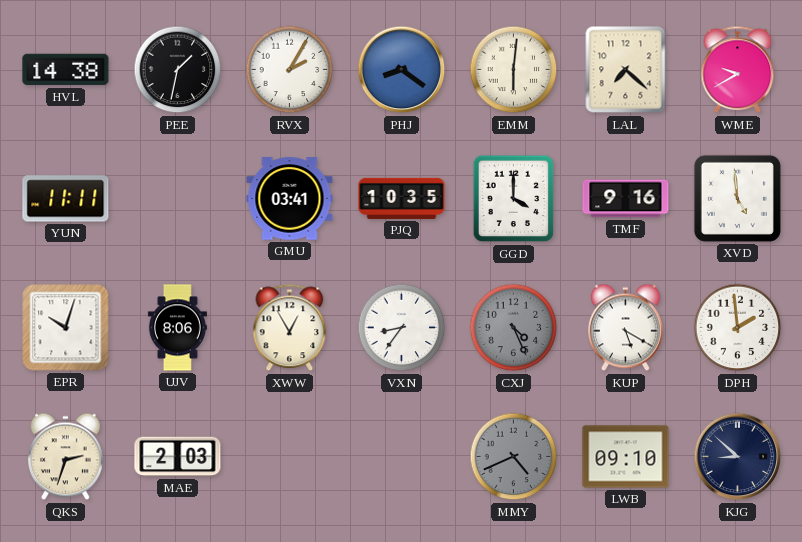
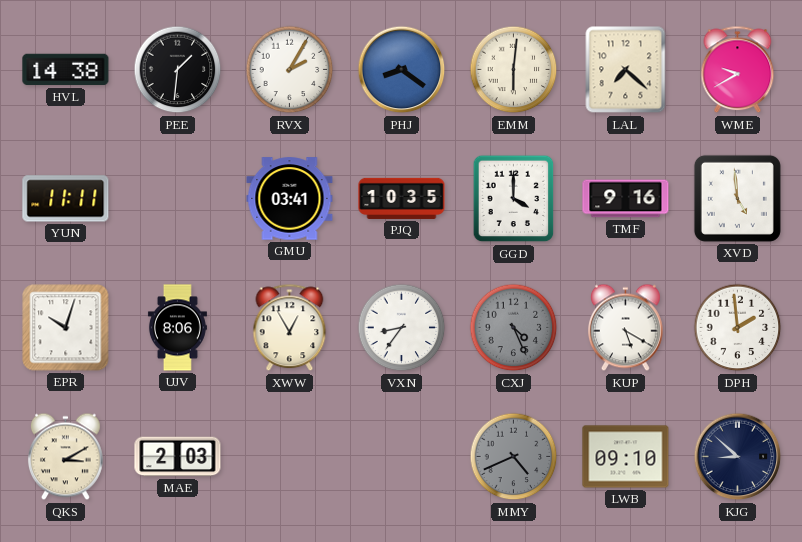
PEE: 1:32 -> 1:31
QKS: 2:33 -> 3:10
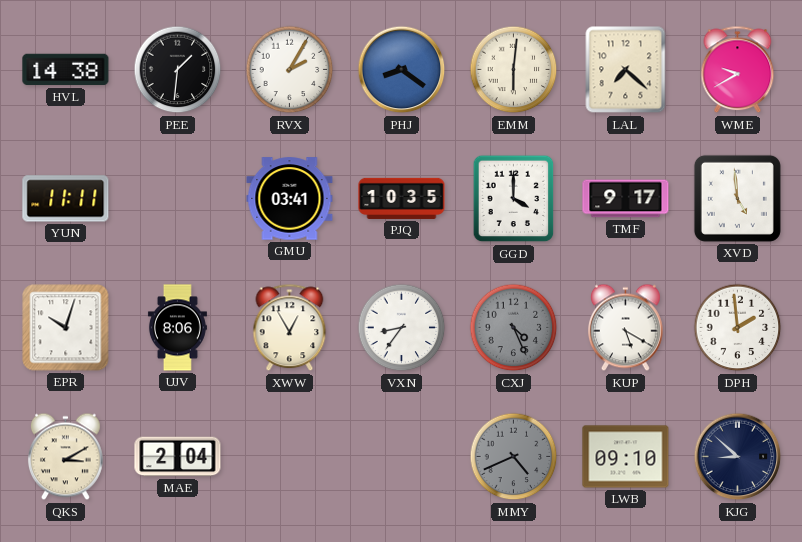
TMF: 9:16 -> 9:17
MAE: 2:03 -> 2:04
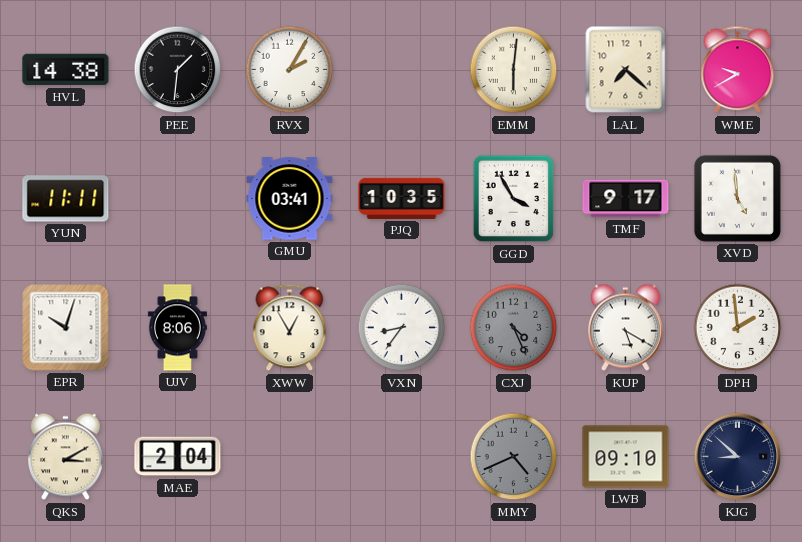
PHJ: 8:21 -> none
GGD: 4:00 -> 3:55
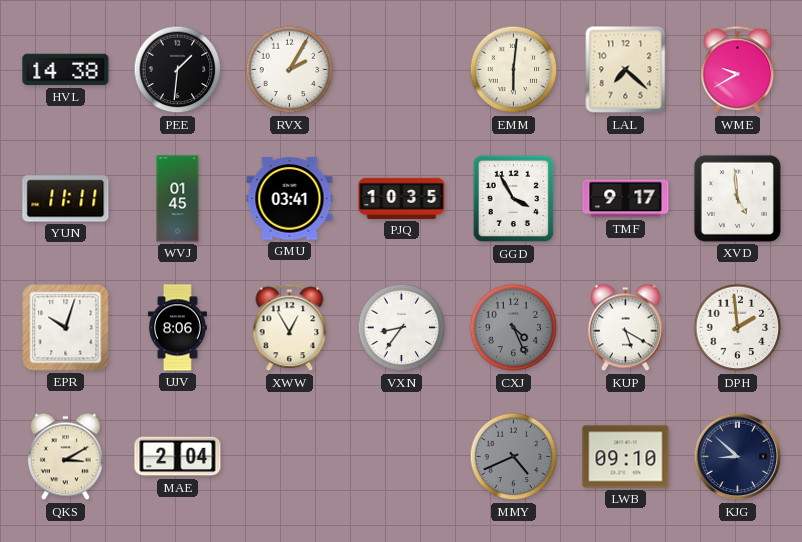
WVJ: none -> 01:45
